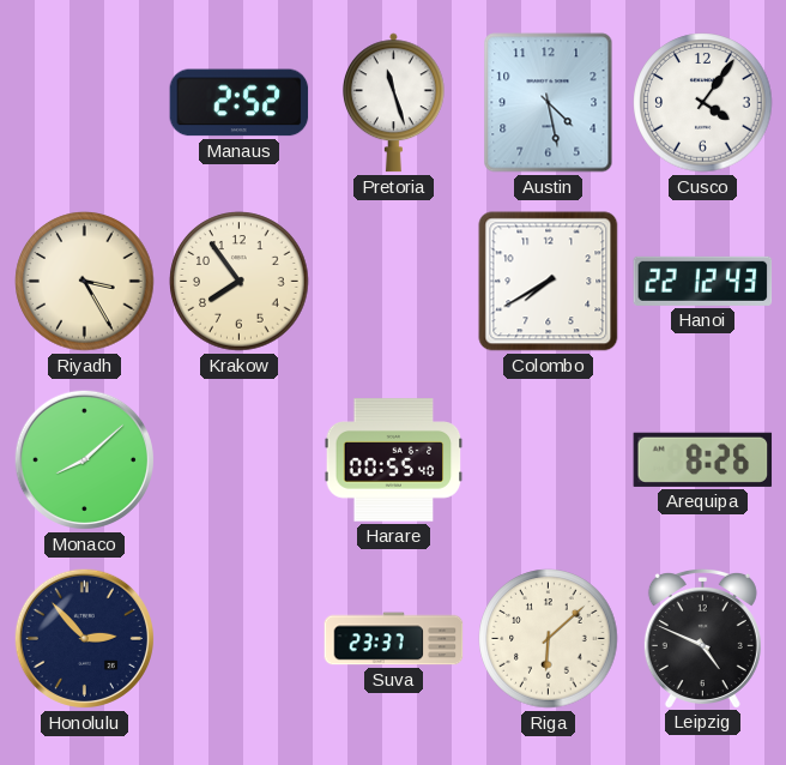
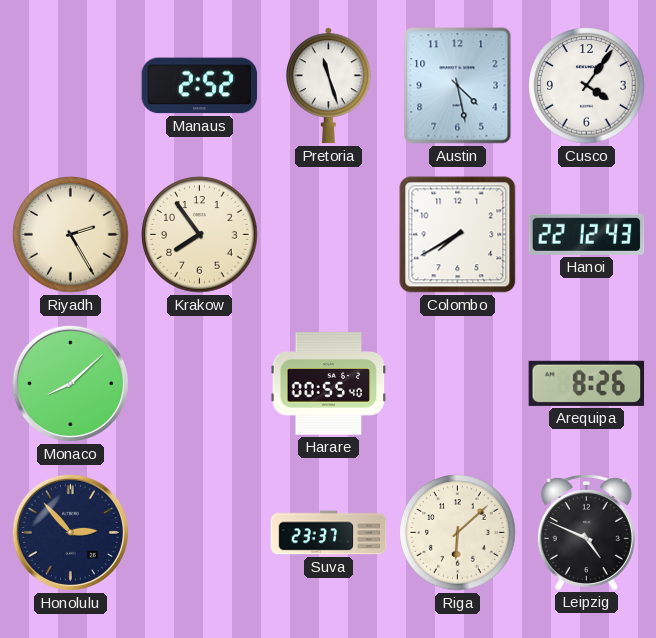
Riyadh: 3:25 -> 2:25
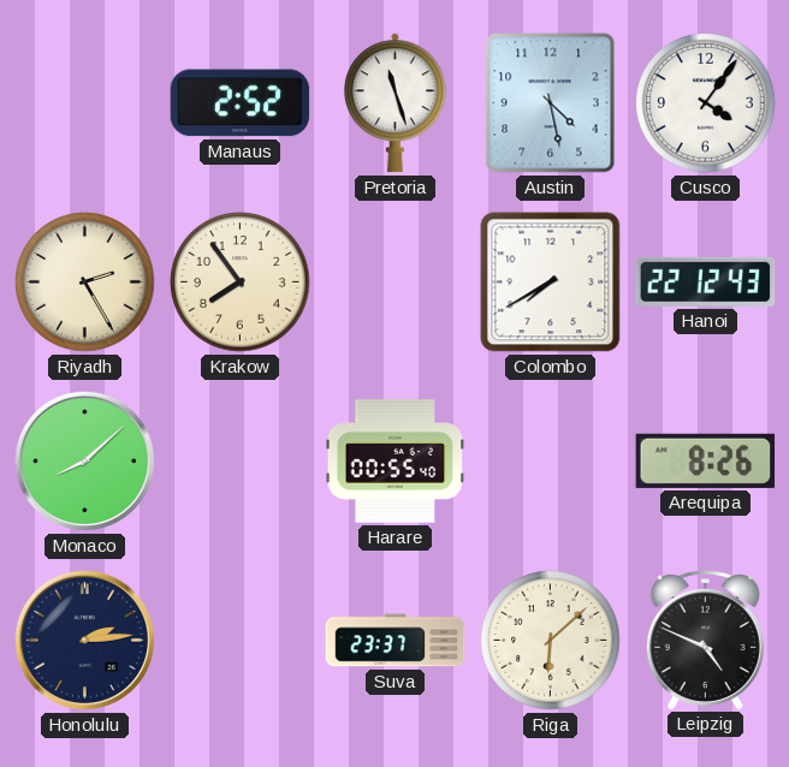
Honolulu: 2:53 -> 2:14
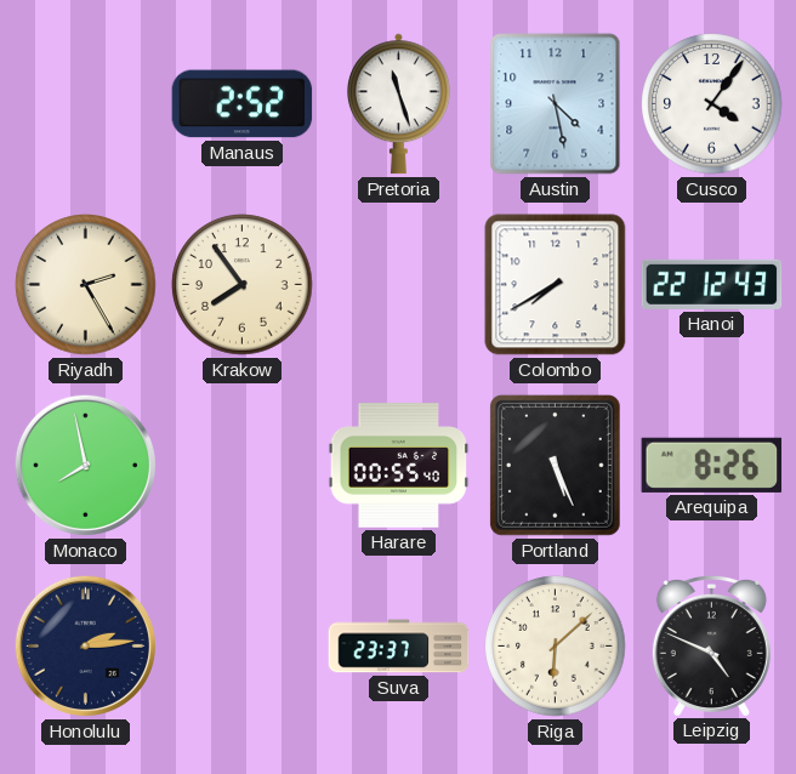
Monaco: 8:08 -> 7:58
Portland: none -> 5:26
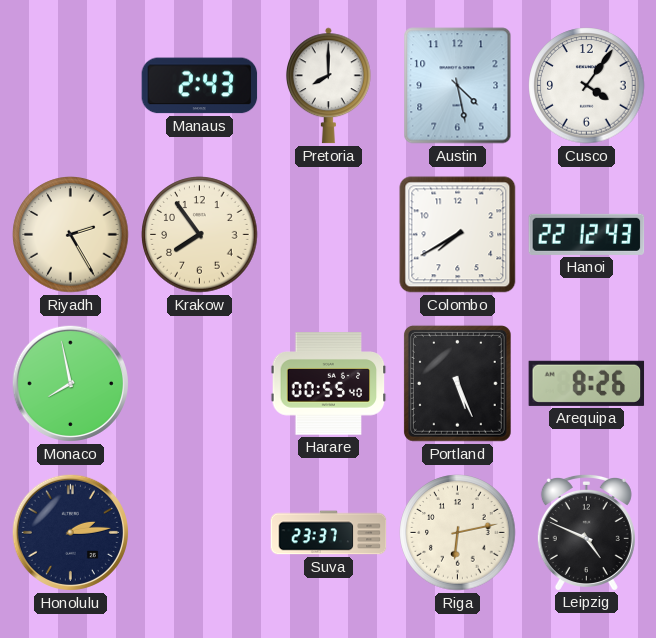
Manaus: 2:52 -> 2:43
Pretoria: 11:27 -> 8:00
Riga: 6:08 -> 6:13
